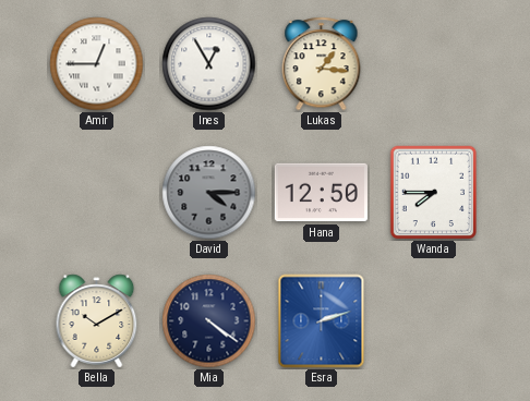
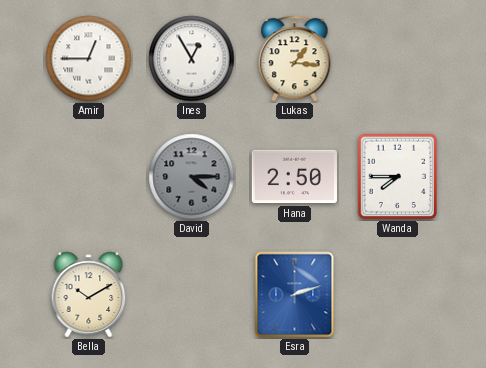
Hana: 12:50 -> 2:50
Mia: 4:21 -> none
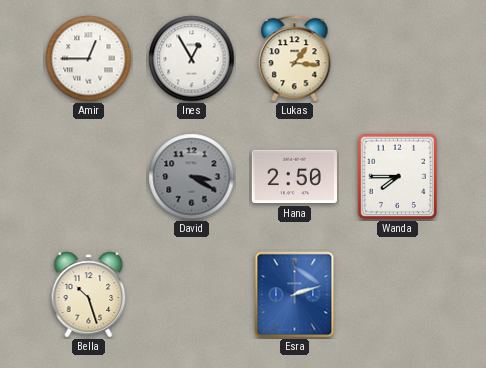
David: 4:15 -> 3:20
Bella: 10:10 -> 10:27
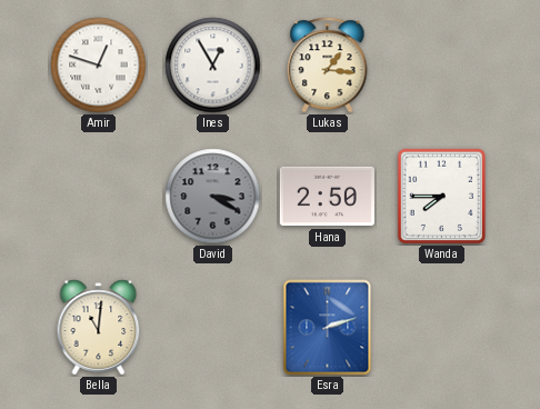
Amir: 12:45 -> 12:48
Bella: 10:27 -> 11:01
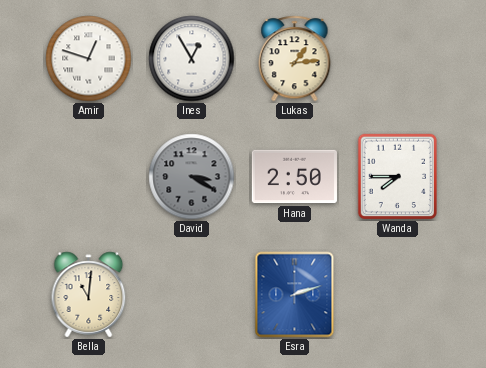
Lukas: 1:16 -> 1:14
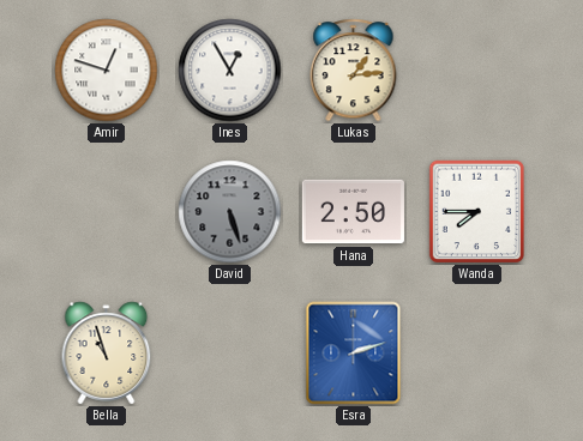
David: 3:20 -> 5:27
Bella: 11:01 -> 10:57
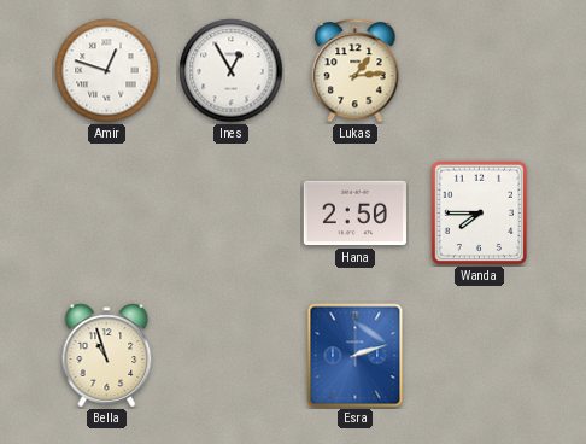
David: 5:27 -> none
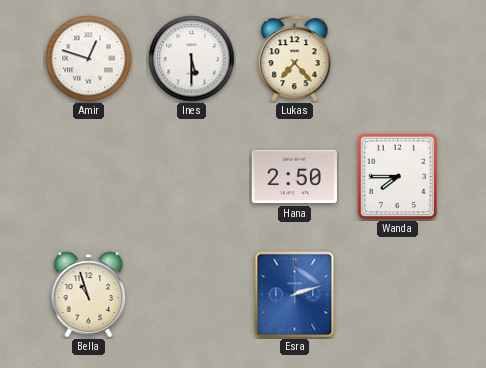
Ines: 12:55 -> 5:30
Lukas: 1:14 -> 7:23
